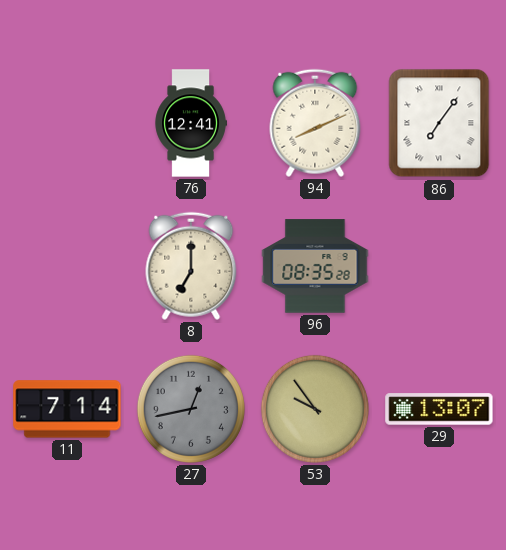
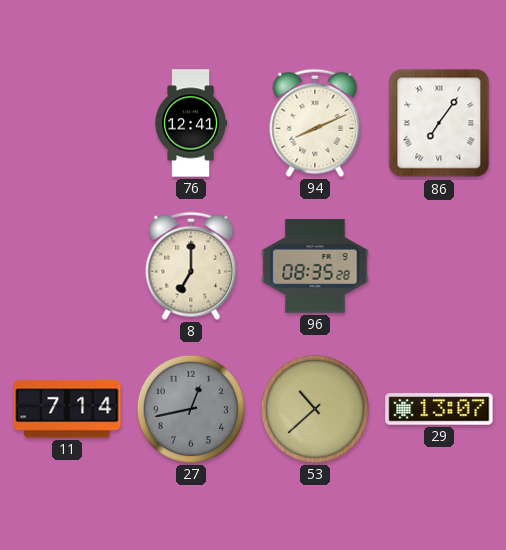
53: 9:54 -> 10:38
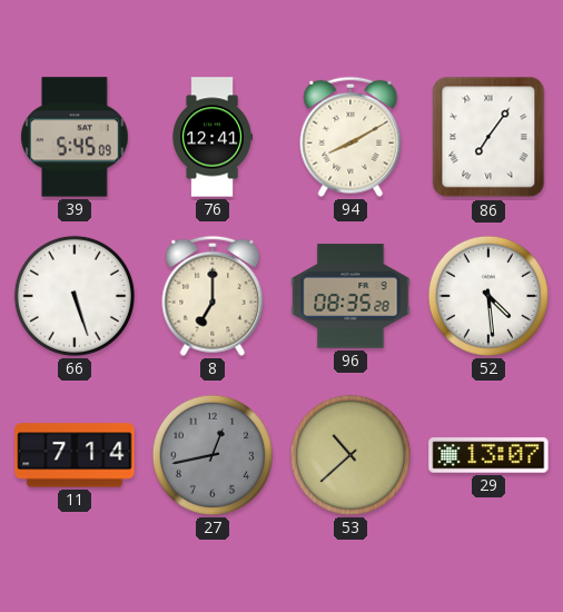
39: none -> 5:45
94: 8:11 -> 8:10
66: none -> 5:27
52: none -> 4:29
